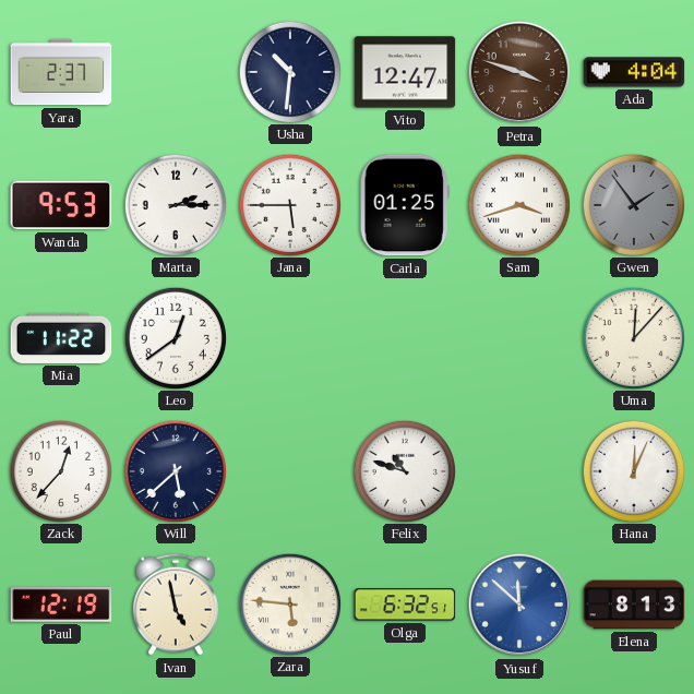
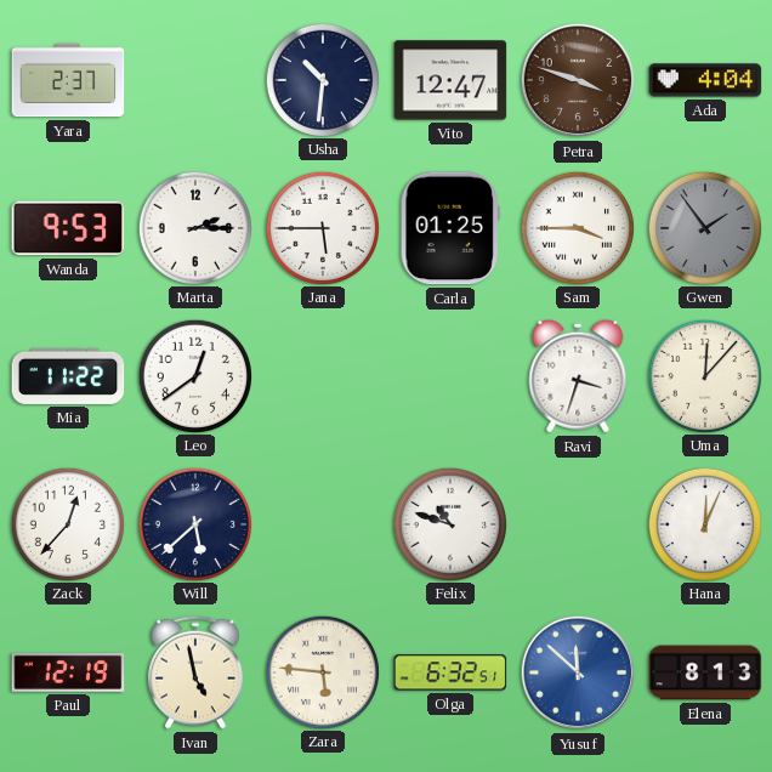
Sam: 3:42 -> 3:45
Ravi: none -> 3:33
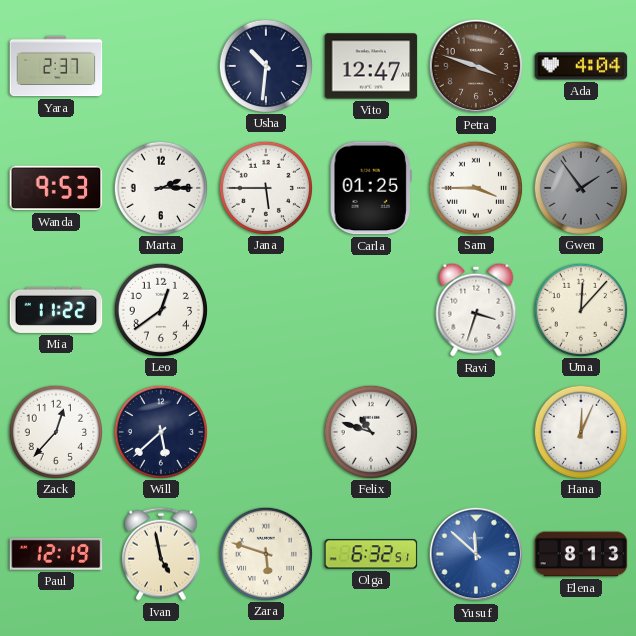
Zara: 5:46 -> 5:48
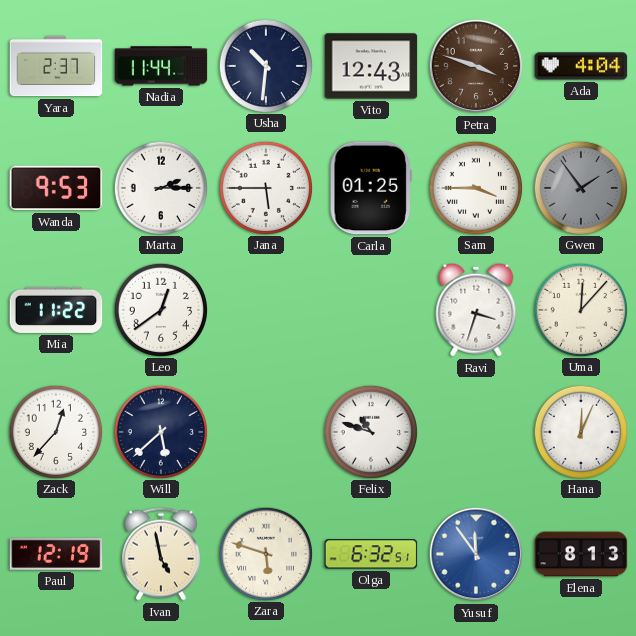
Nadia: none -> 11:44
Vito: 12:47 -> 12:43
Yusuf: 11:52 -> 11:54
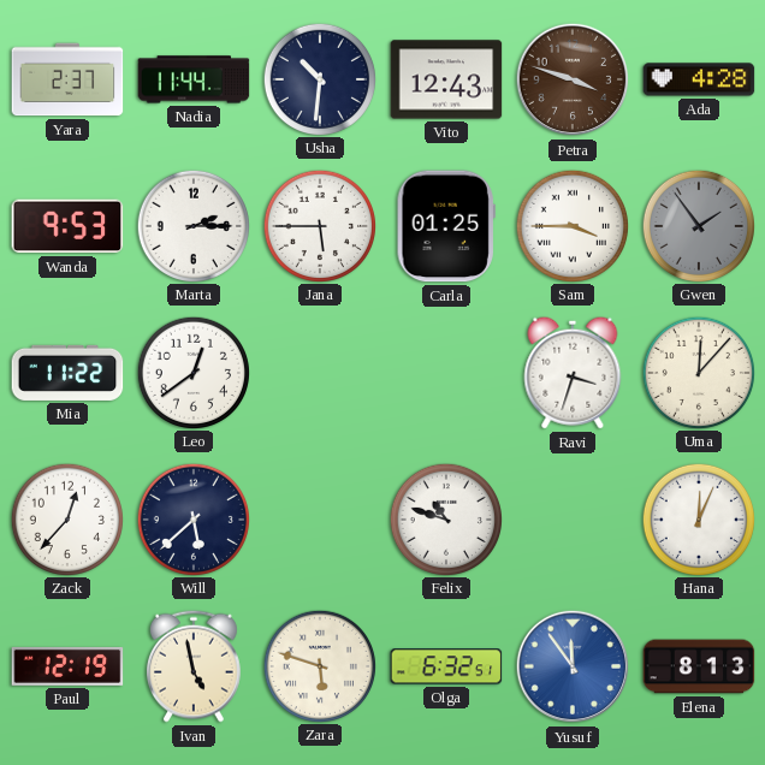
Ada: 4:04 -> 4:28
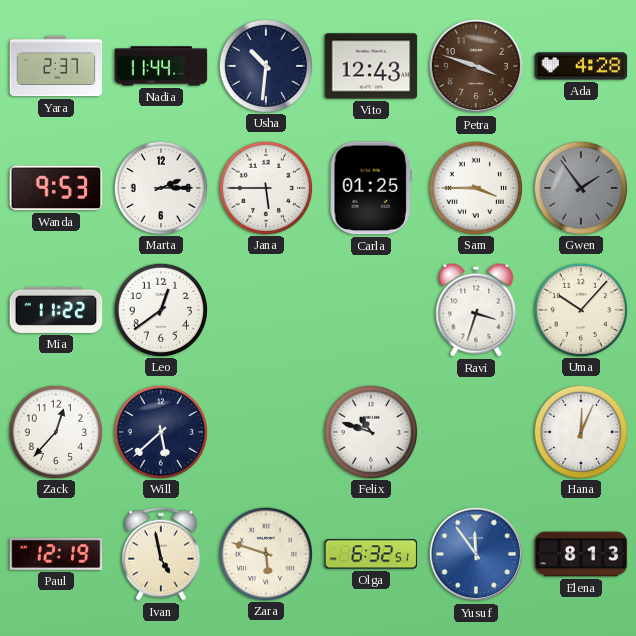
Uma: 12:07 -> 10:07
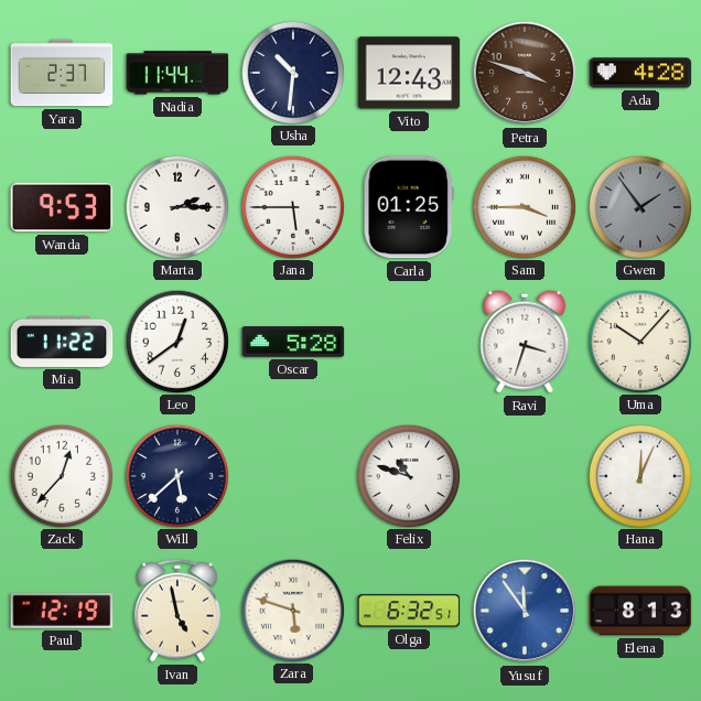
Oscar: none -> 5:28
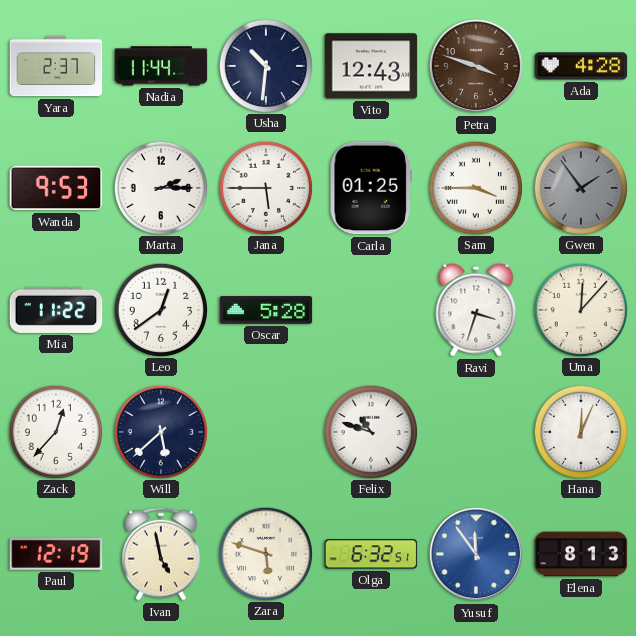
Uma: 10:07 -> 12:07
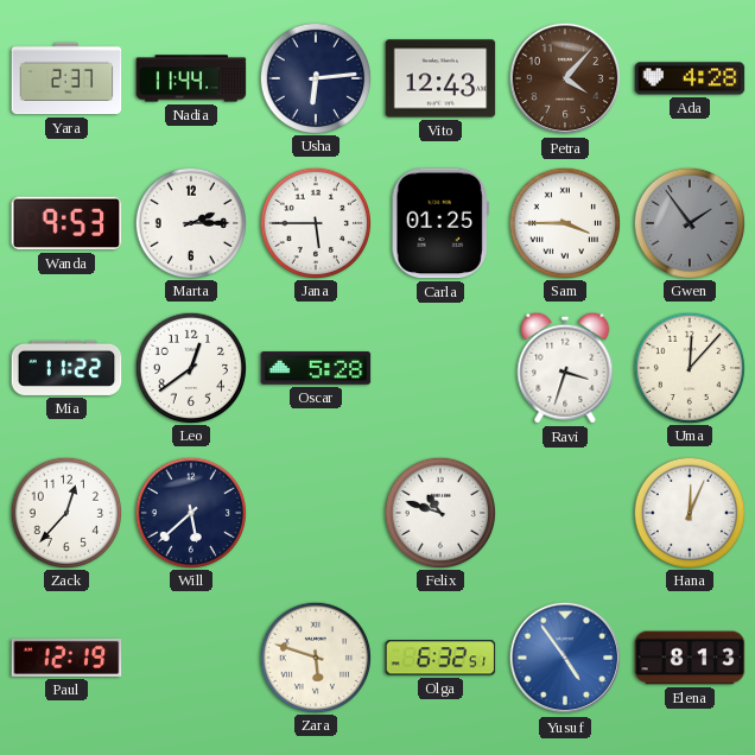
Usha: 10:31 -> 6:14
Petra: 3:48 -> 4:07
Ivan: 4:58 -> none
Yusuf: 11:54 -> 4:54
